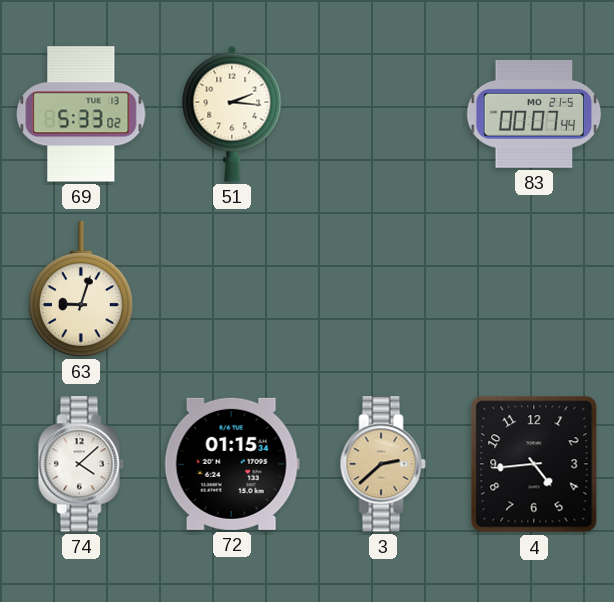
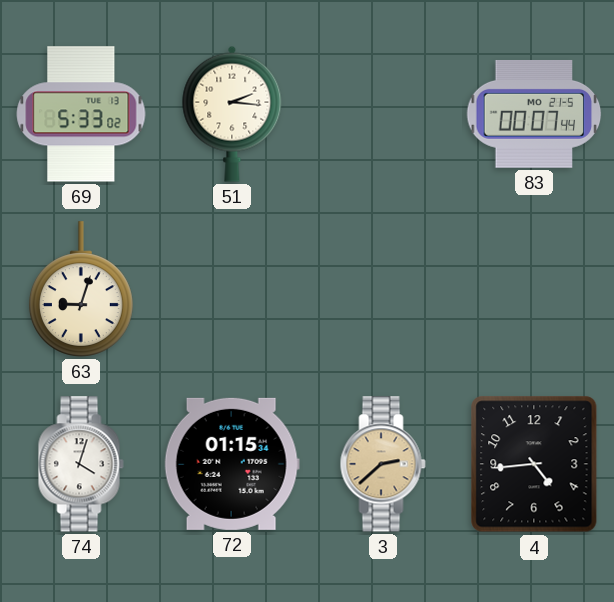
74: 4:08 -> 4:03
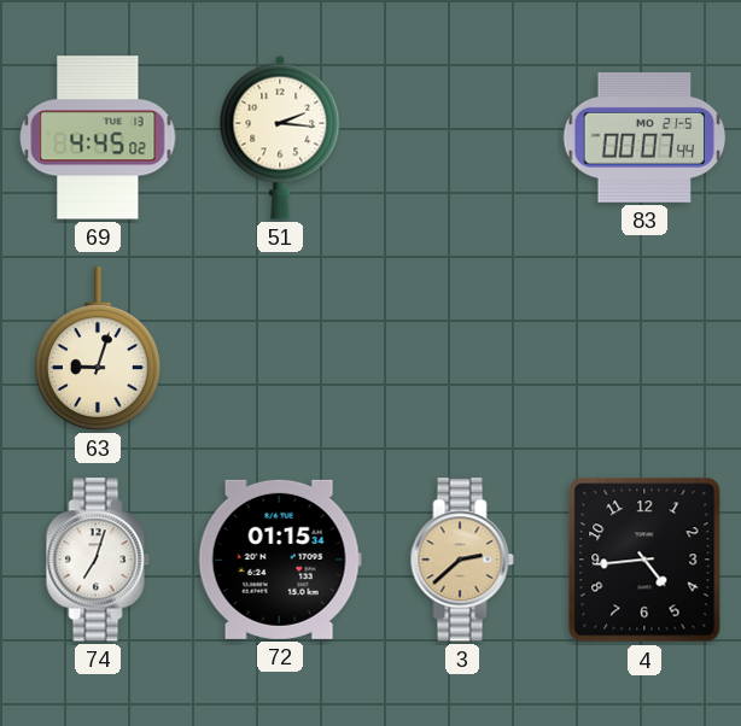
69: 5:33 -> 4:45
74: 4:03 -> 7:03
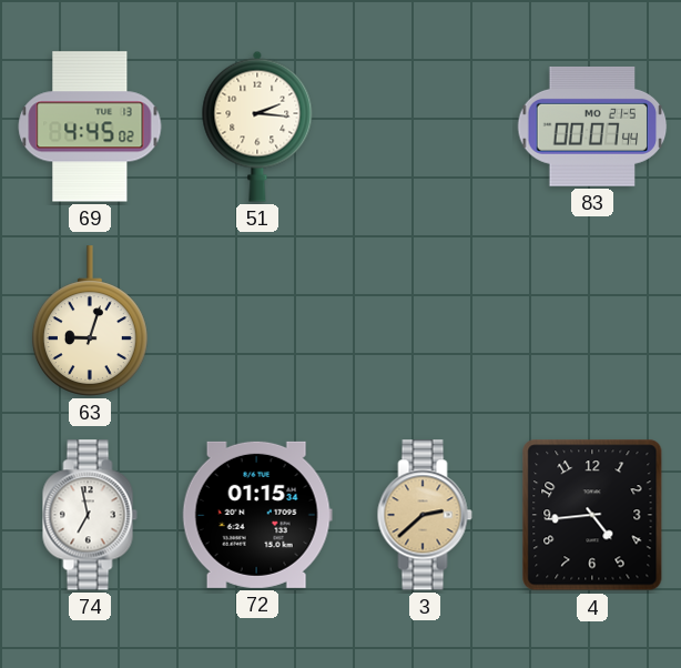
74: 7:03 -> 6:58
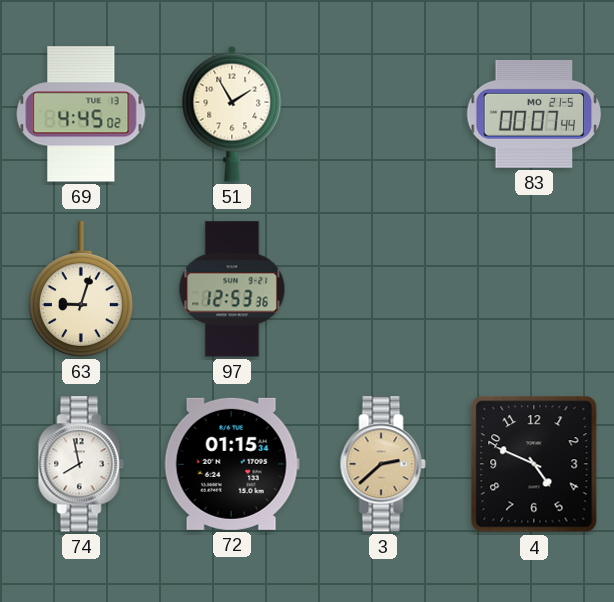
51: 2:16 -> 1:55
97: none -> 12:53
74: 6:58 -> 7:58
4: 4:44 -> 4:49
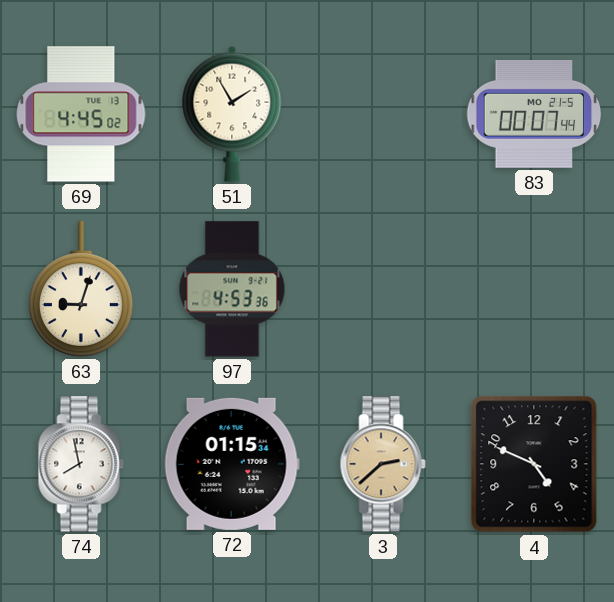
97: 12:53 -> 4:53
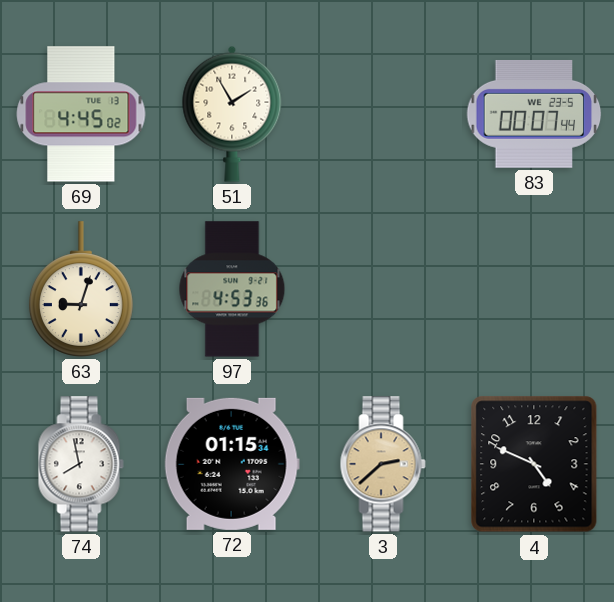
83 date: MO 21-5 -> WE 23-5
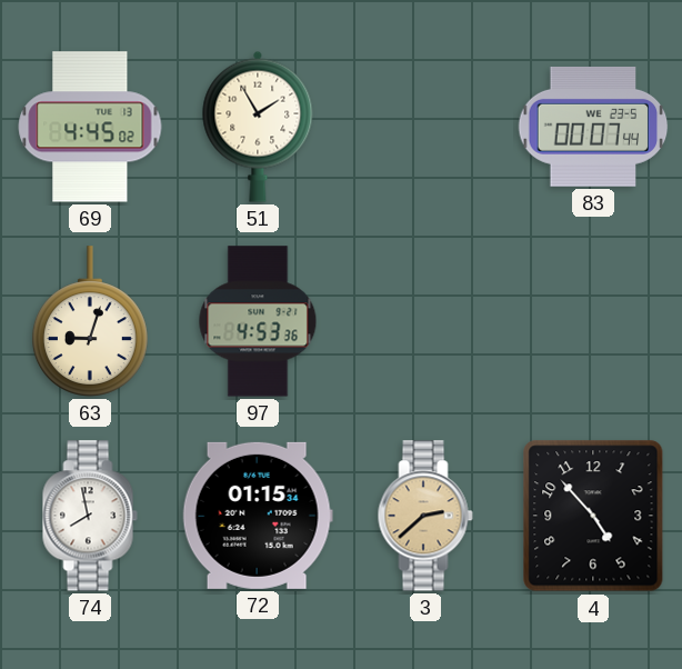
4: 4:49 -> 4:53
